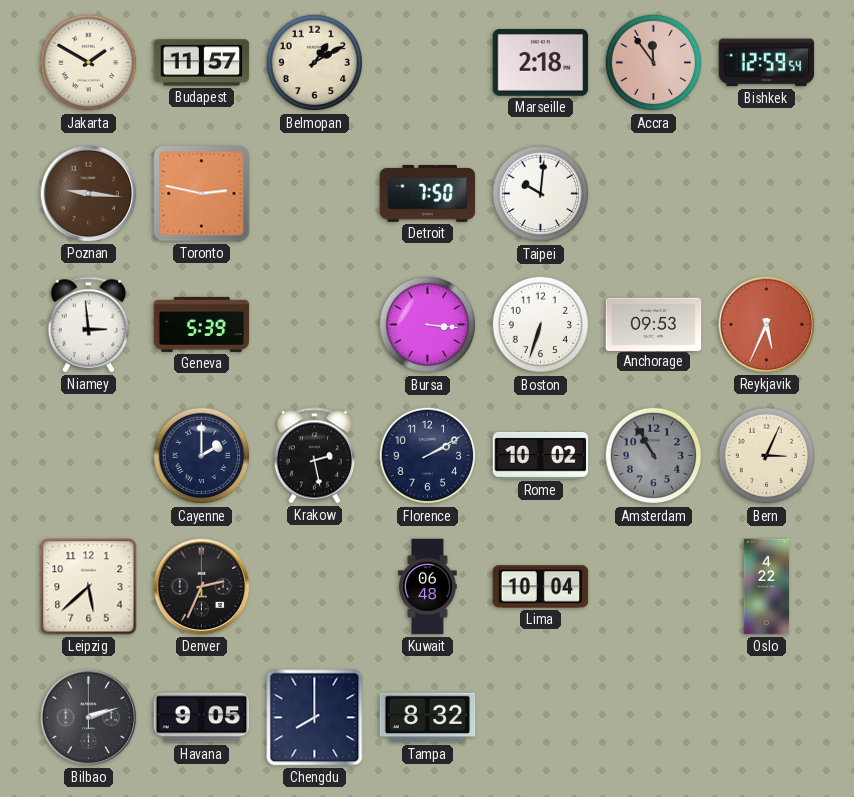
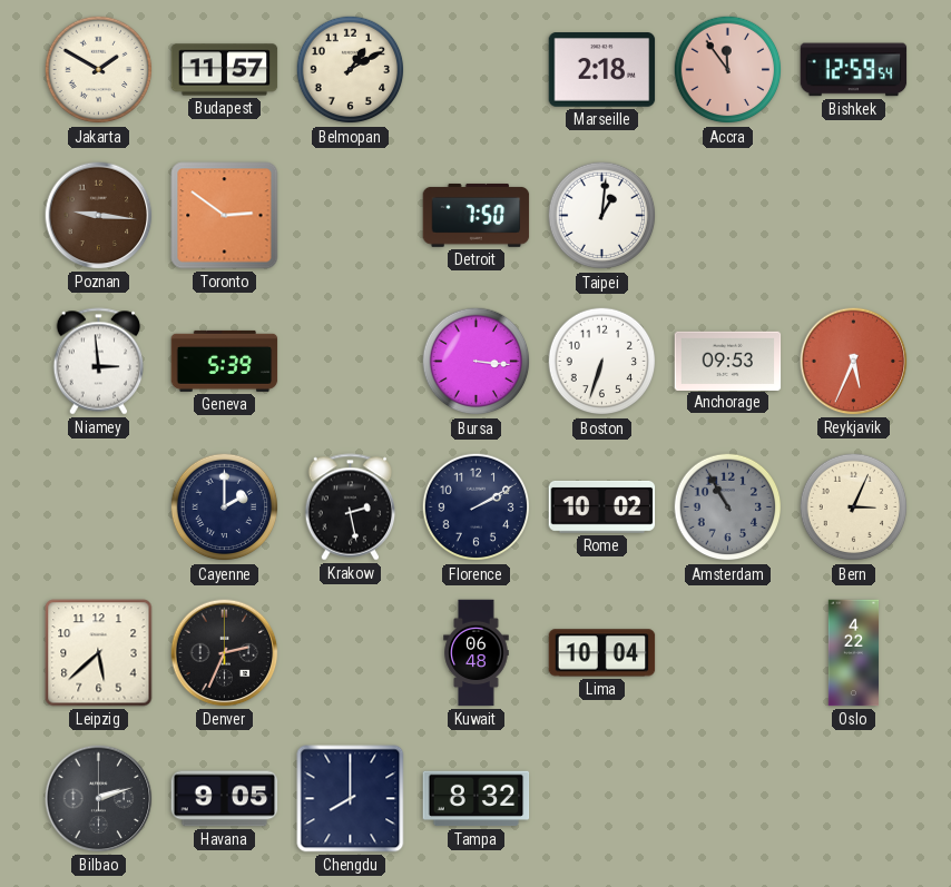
Toronto: 2:47 -> 2:51
Taipei: 10:01 -> 1:01
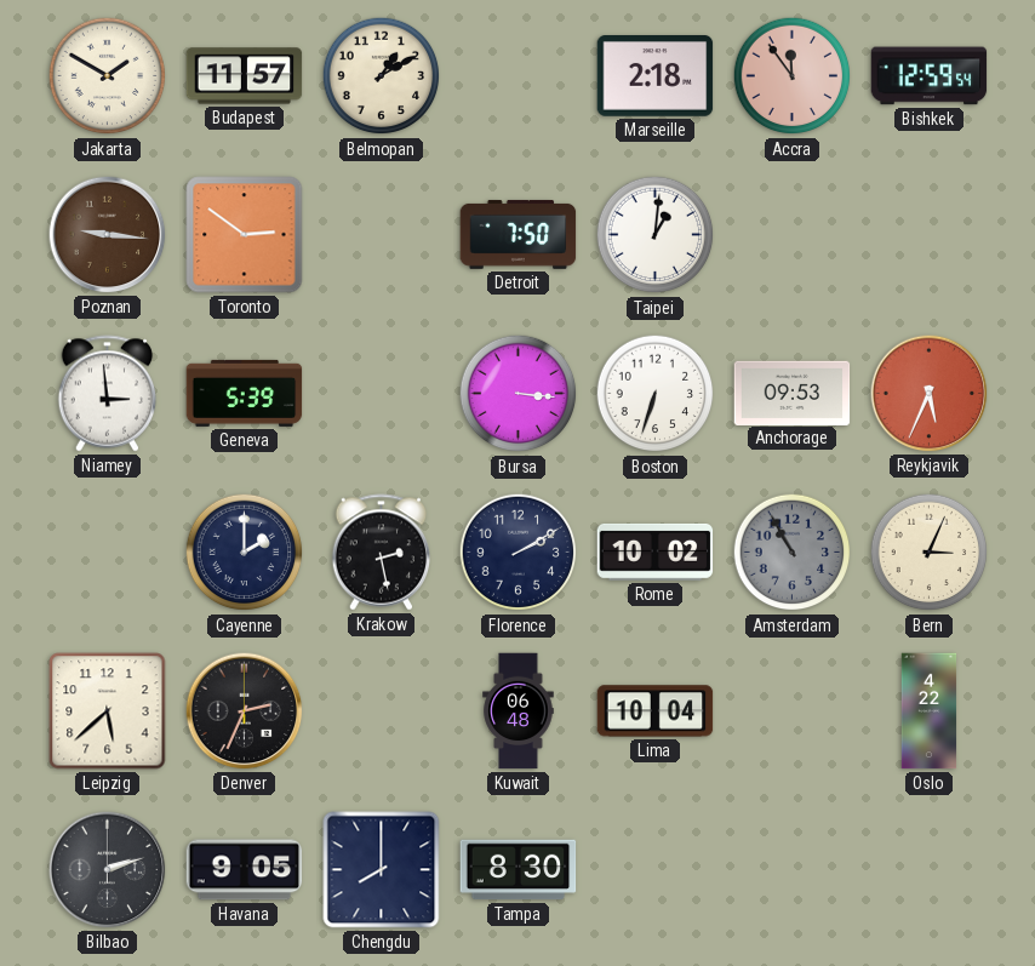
Tampa: 8:32 -> 8:30
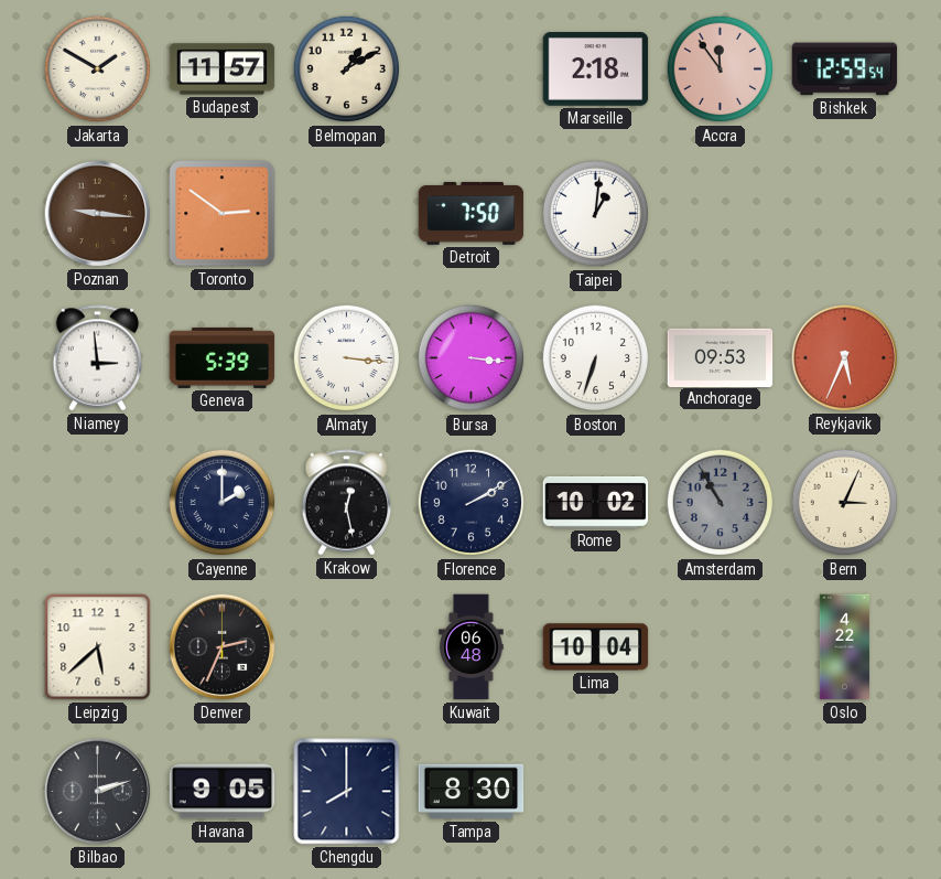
Almaty: none -> 3:16
Krakow: 2:28 -> 12:28
